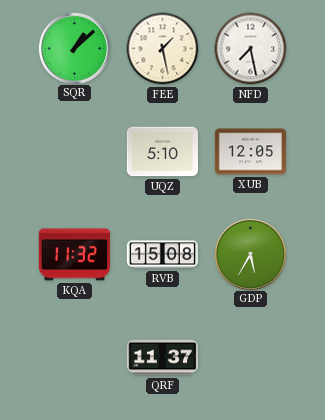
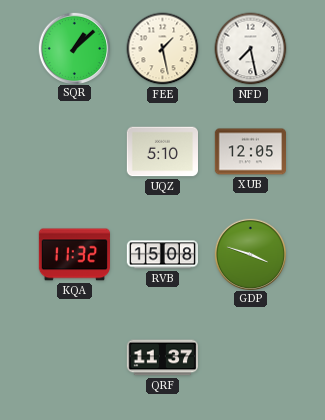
GDP: 5:35 -> 3:48
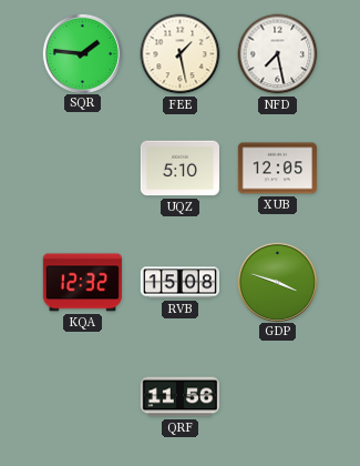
SQR: 1:08 -> 1:46
KQA: 11:32 -> 12:32
QRF: 11:37 -> 11:56
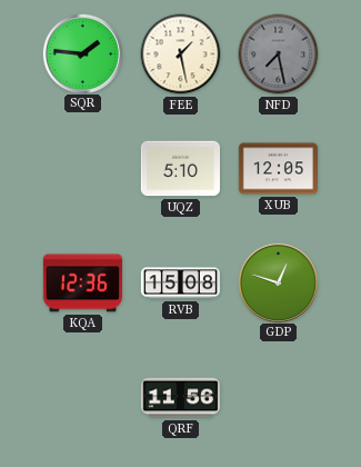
NFD dial: white -> grey
KQA: 12:32 -> 12:36
GDP: 3:48 -> 12:48
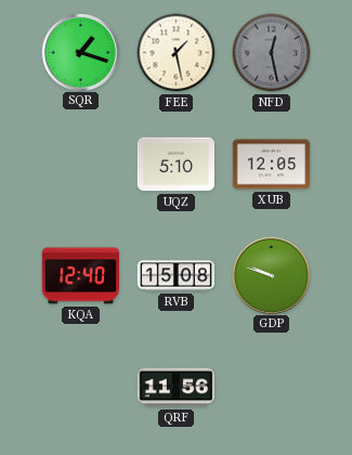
SQR: 1:46 -> 1:18
NFD: 7:28 -> 12:28
KQA: 12:36 -> 12:40
GDP: 12:48 -> 9:48
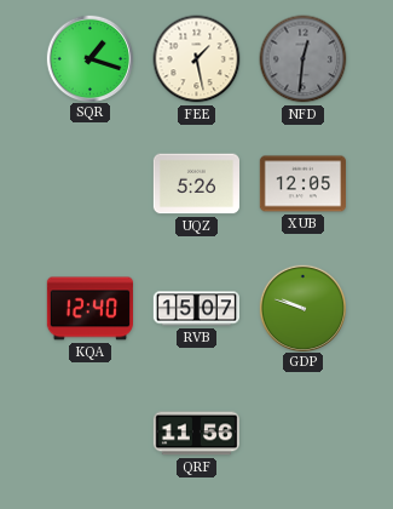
NFD: 12:28 -> 12:31
UQZ: 5:10 -> 5:26
RVB: 15:08 -> 15:07
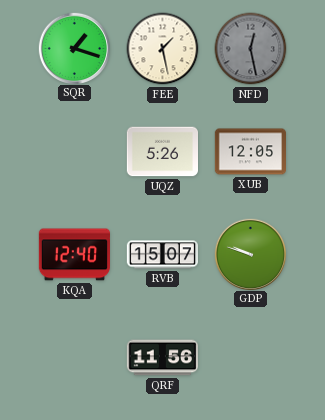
NFD: 12:31 -> 12:28
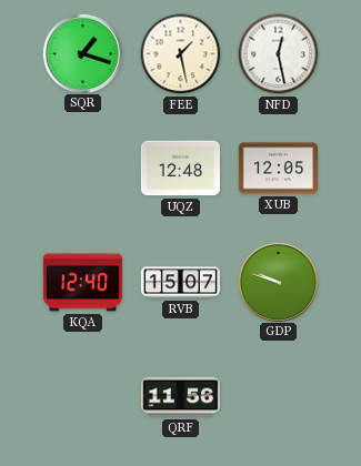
NFD dial: grey -> white
UQZ: 5:26 -> 12:48
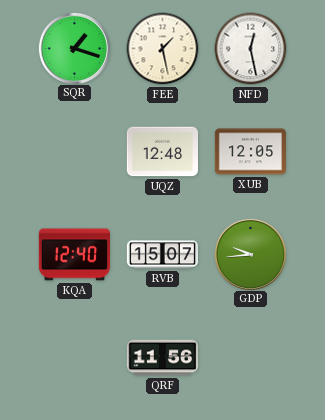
GDP: 9:48 -> 9:44
